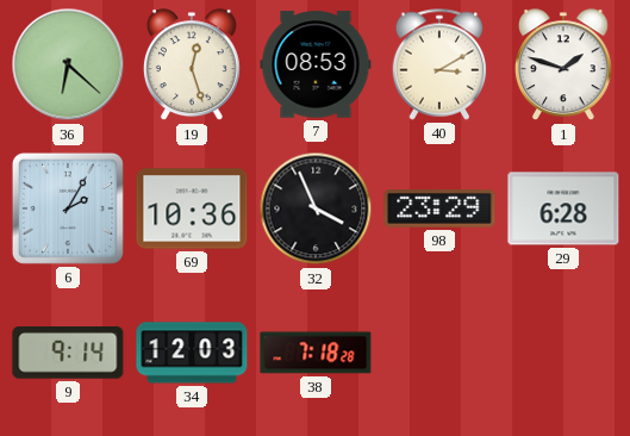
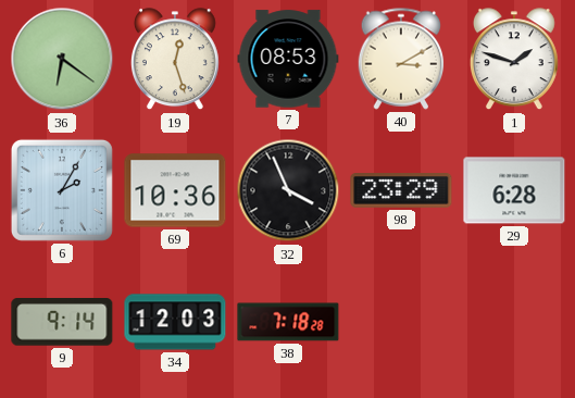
36: 6:22 -> 6:21
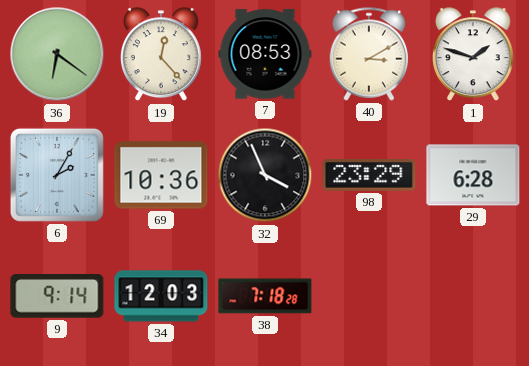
19: 12:27 -> 12:23
